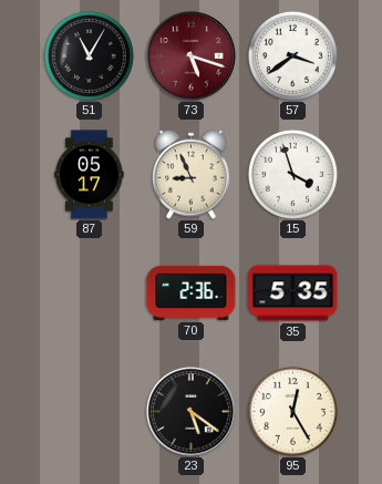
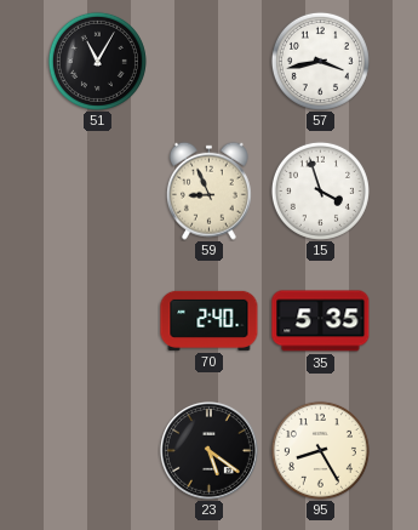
73: 5:18 -> none
57: 3:39 -> 3:43
87: 05:17 -> none
70: 2:36 -> 2:40
95: 12:25 -> 8:25
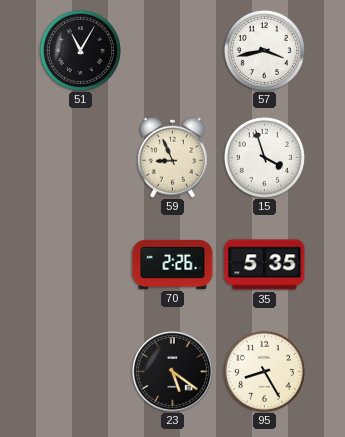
70: 2:40 -> 2:26
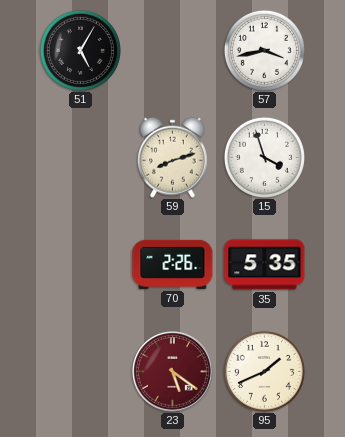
51: 11:05 -> 5:05
59: 8:56 -> 8:12
23 dial: black -> burgundy
95: 8:25 -> 1:41
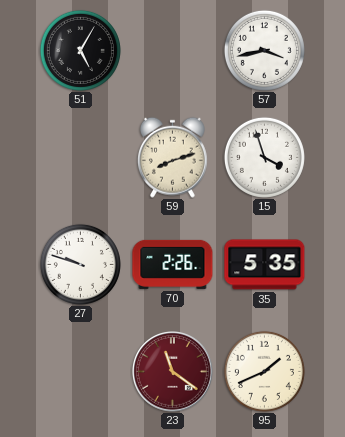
27: none -> 9:48
23: 5:21 -> 11:21
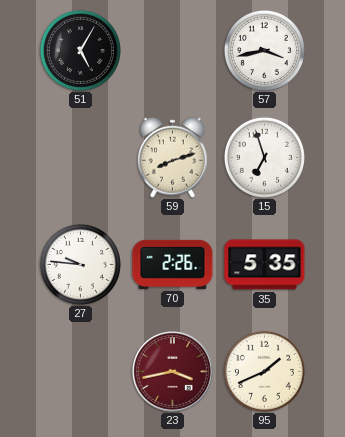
15: 3:57 -> 6:57
27: 9:48 -> 9:46
23: 11:21 -> 3:43
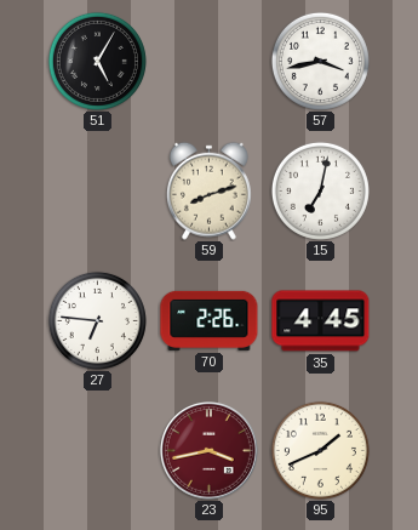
15: 6:57 -> 7:02
27: 9:46 -> 6:46
35: 5:35 -> 4:45
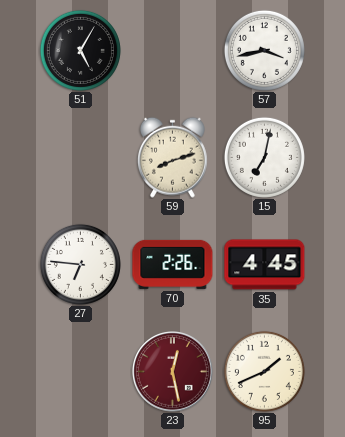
23: 3:43 -> 12:28
